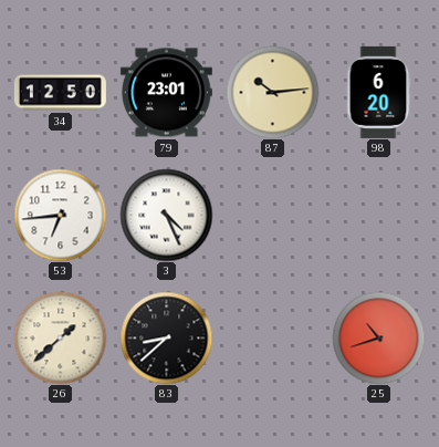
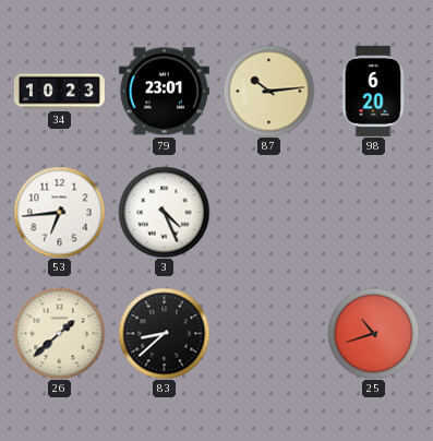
34: 12:50 -> 10:23
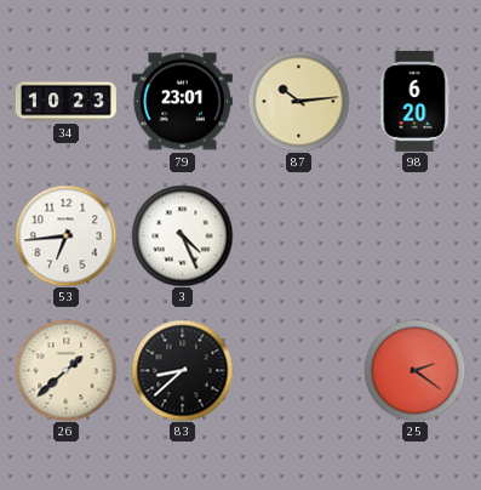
25: 10:42 -> 2:21
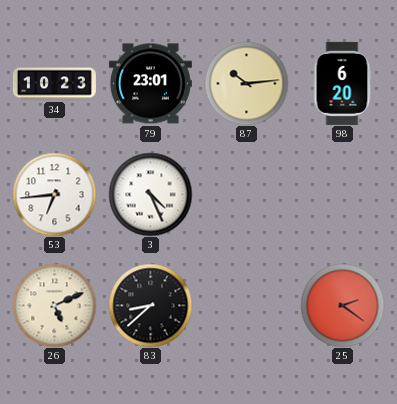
26: 1:38 -> 5:11
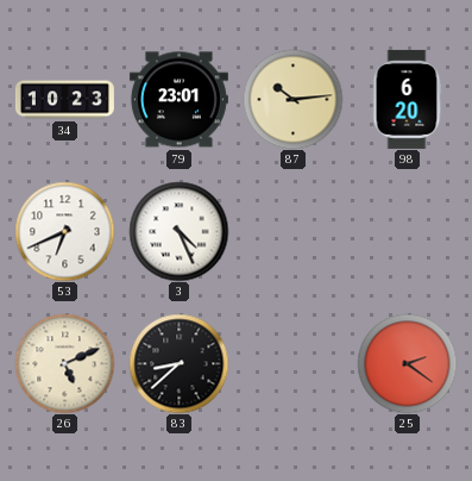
53: 6:44 -> 6:41
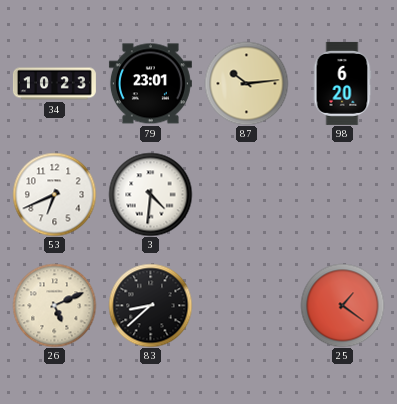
3: 4:26 -> 4:31
25: 2:21 -> 1:21
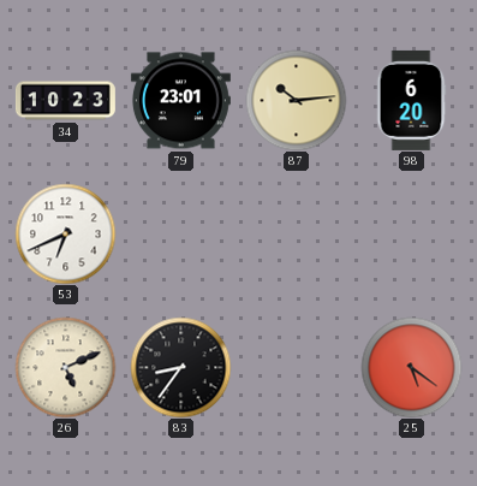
3: 4:31 -> none
83: 8:38 -> 8:36
25: 1:21 -> 5:21
